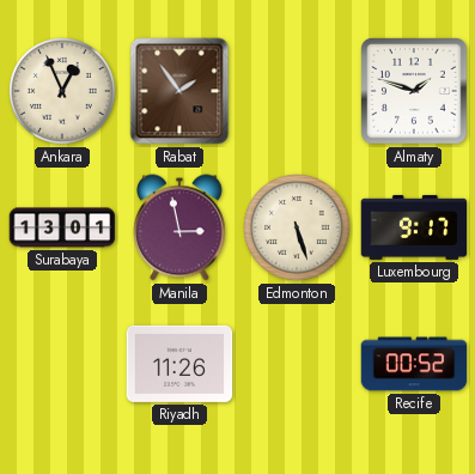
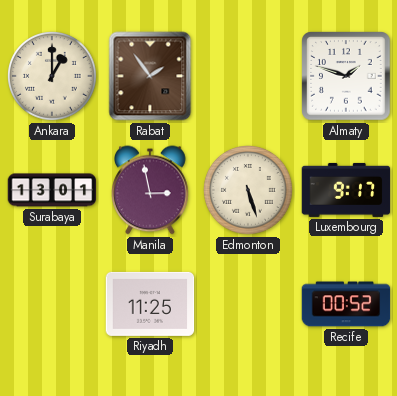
Ankara: 12:56 -> 1:00
Riyadh: 11:26 -> 11:25
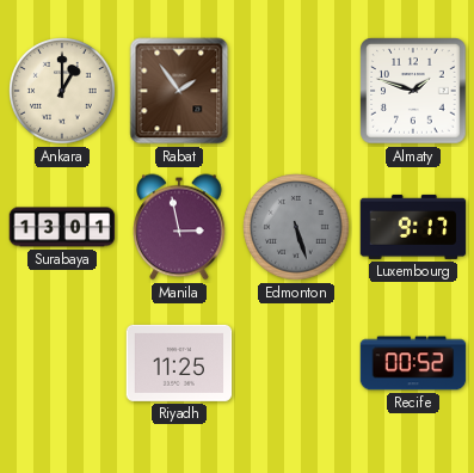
Edmonton dial: cream -> grey
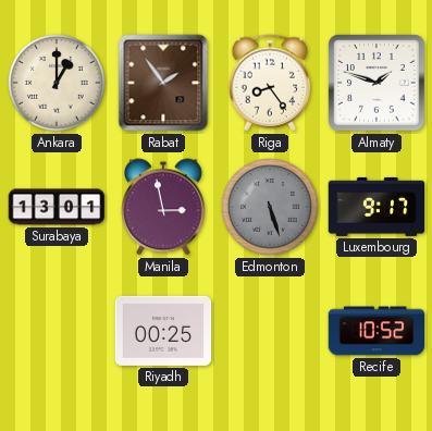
Riga: none -> 8:24
Riyadh: 11:25 -> 00:25
Recife: 00:52 -> 10:52
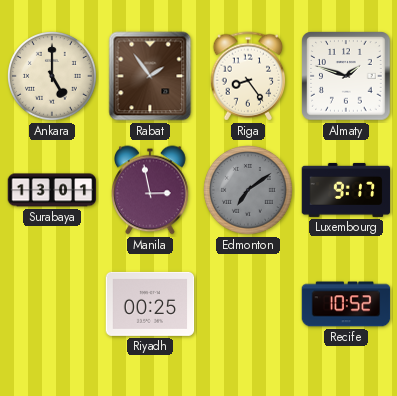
Ankara: 1:00 -> 5:00
Edmonton: 5:27 -> 7:09
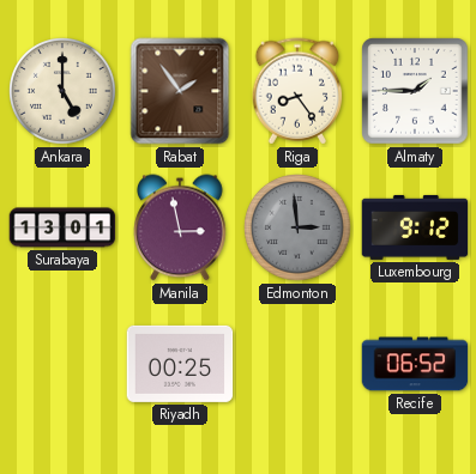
Almaty: 1:48 -> 1:45
Edmonton: 7:09 -> 2:59
Luxembourg: 9:17 -> 9:12
Recife: 10:52 -> 06:52
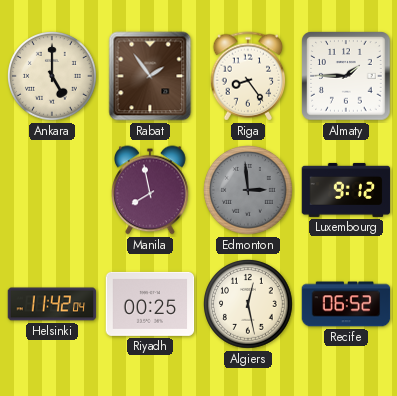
Surabaya: 13:01 -> none
Manila: 2:58 -> 7:58
Helsinki: none -> 11:42
Algiers: none -> 12:28
